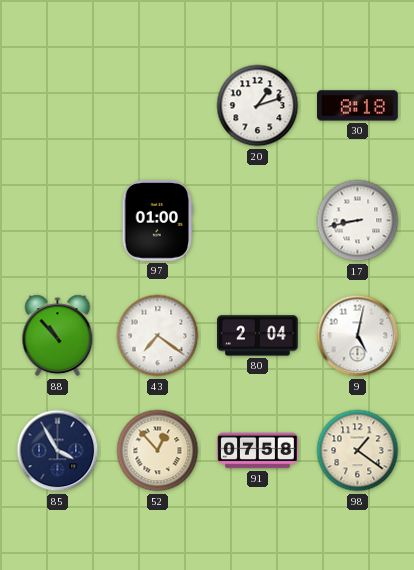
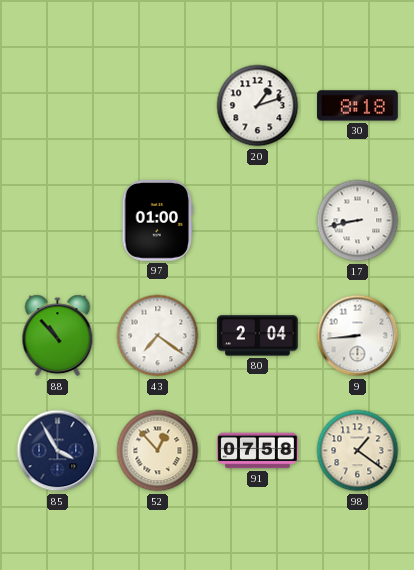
9: 5:02 -> 8:44
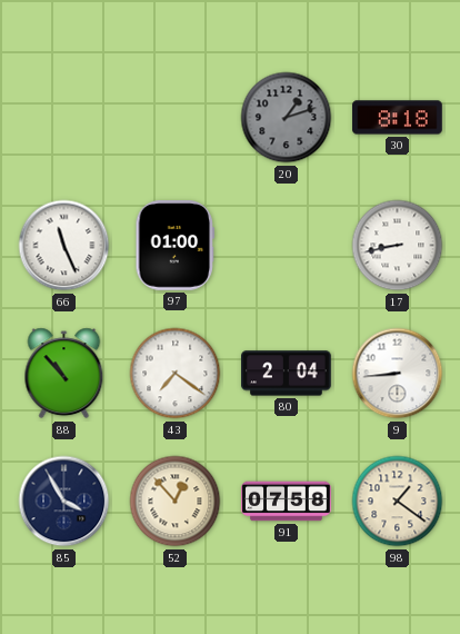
20 dial: white -> grey
66: none -> 11:26
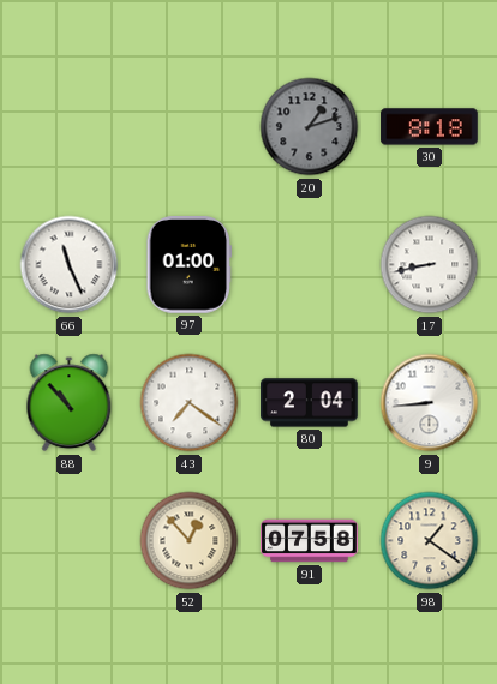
85: 3:55 -> none
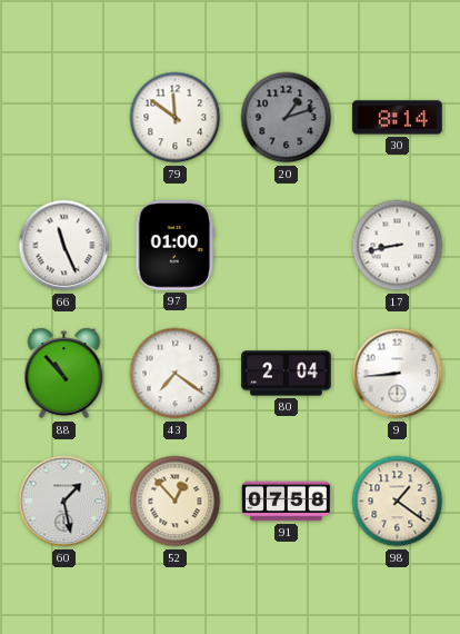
79: none -> 11:51
30: 8:18 -> 8:14
60: none -> 1:28
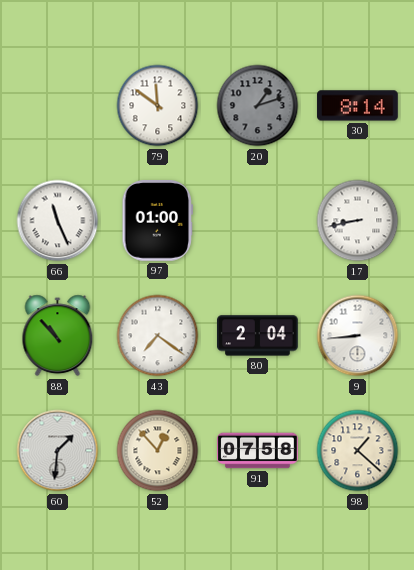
60: 1:28 -> 1:31
98: 1:21 -> 1:22
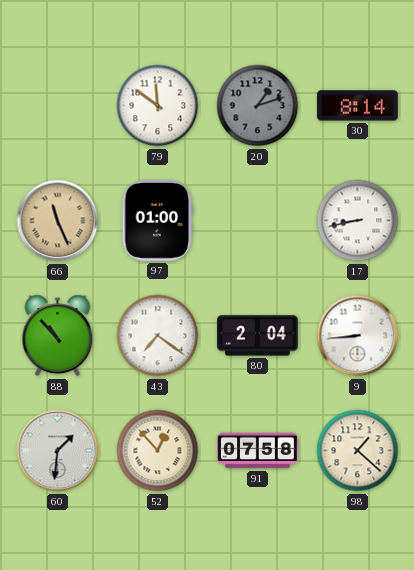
66 dial: white -> champagne
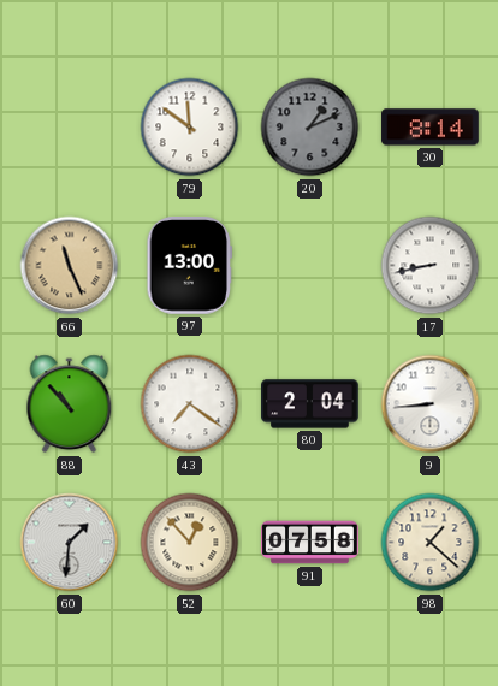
20: 1:12 -> 1:11
97: 01:00 -> 13:00
